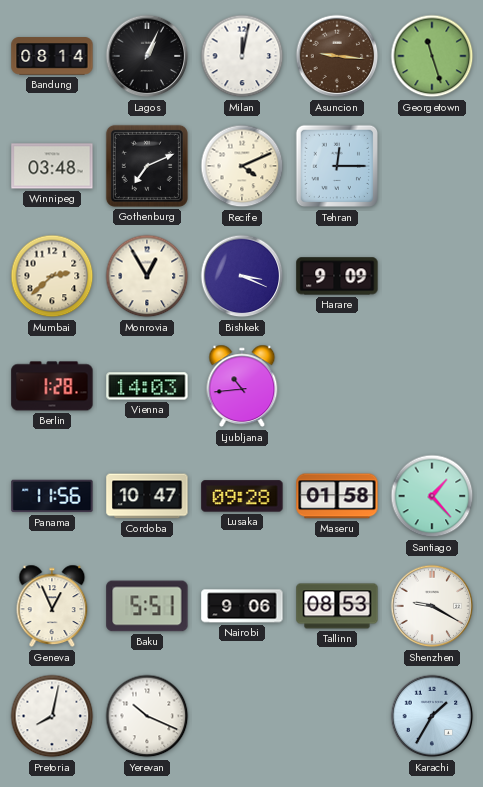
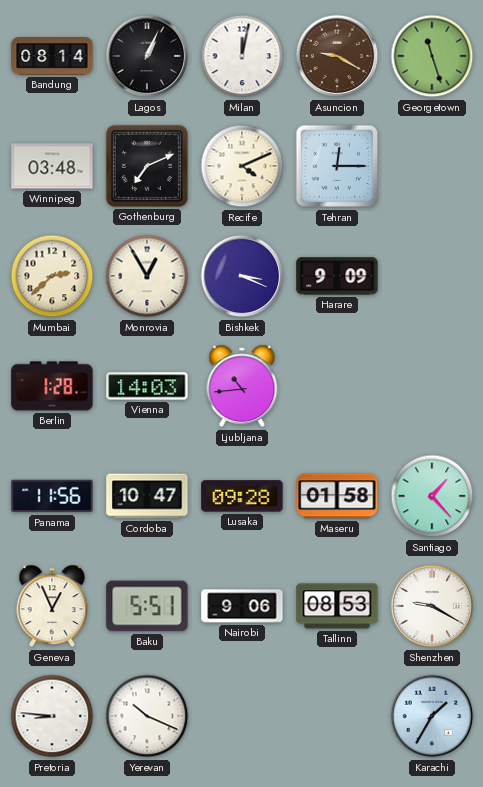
Asuncion: 9:16 -> 9:20
Pretoria: 8:02 -> 8:46
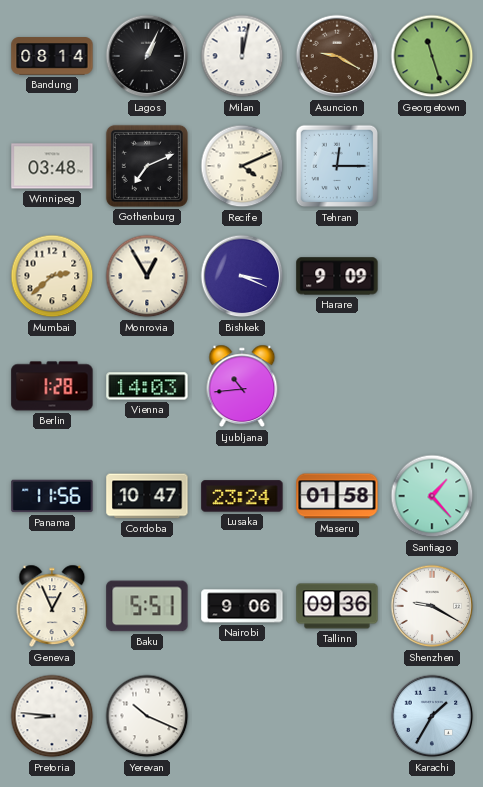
Lusaka: 09:28 -> 23:24
Tallinn: 08:53 -> 09:36
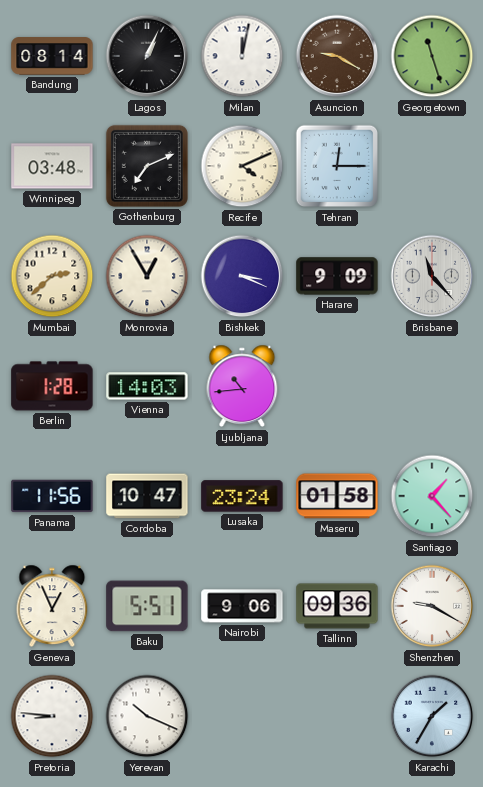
Brisbane: none -> 11:23
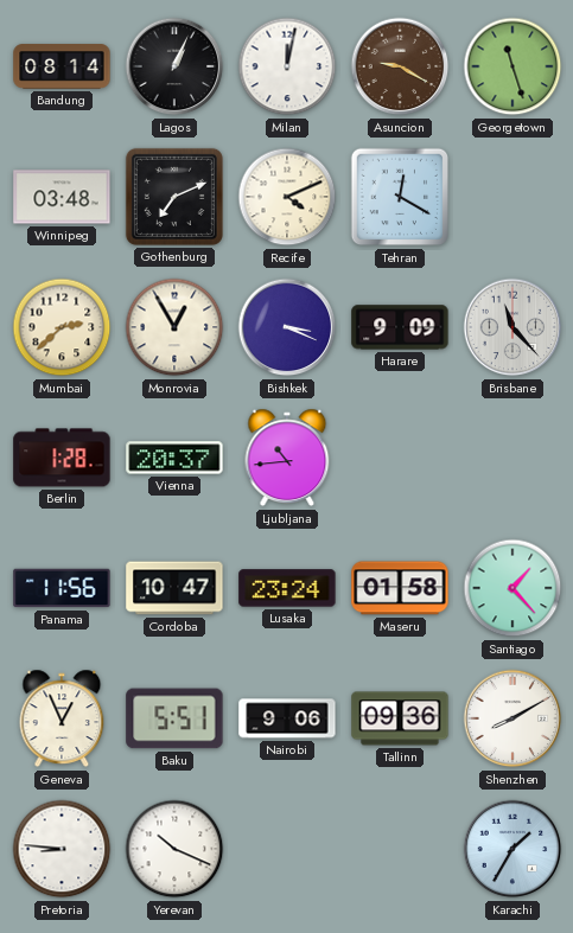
Tehran: 12:15 -> 12:20
Vienna: 14:03 -> 20:37
Shenzhen: 9:20 -> 8:10
